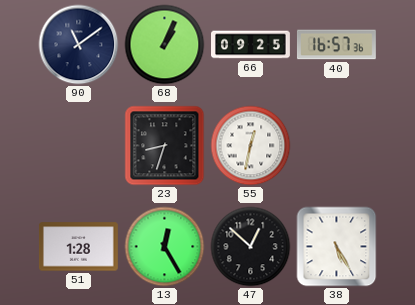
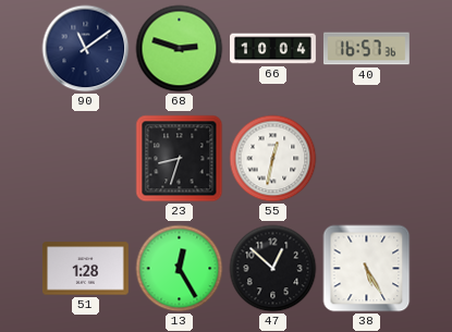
68: 1:04 -> 2:48
66: 09:25 -> 10:04
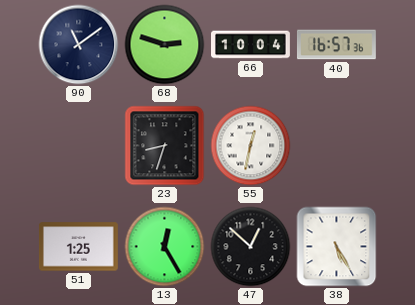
51: 1:28 -> 1:25
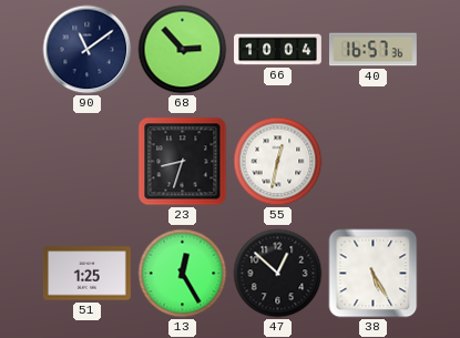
68: 2:48 -> 2:53
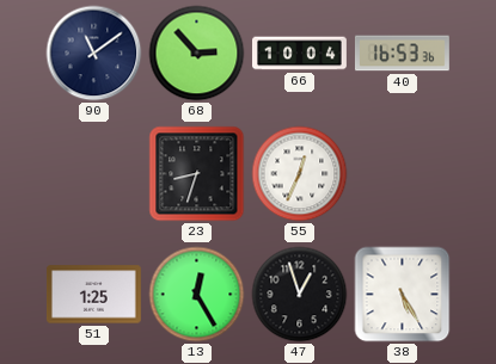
40: 16:57 -> 16:53
55: 12:32 -> 12:34
47: 12:52 -> 12:57
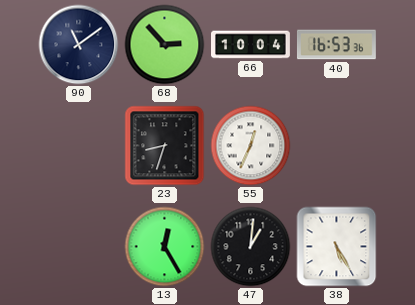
51: 1:25 -> none
47: 12:57 -> 1:01
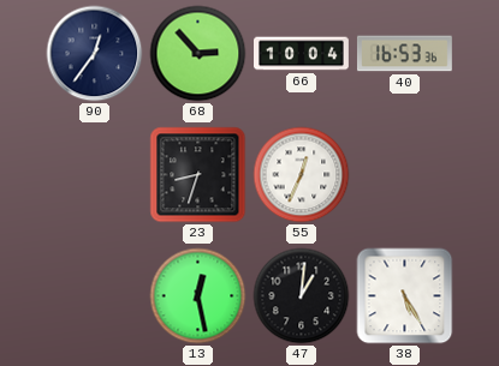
90: 11:09 -> 12:36
13: 12:25 -> 12:28
